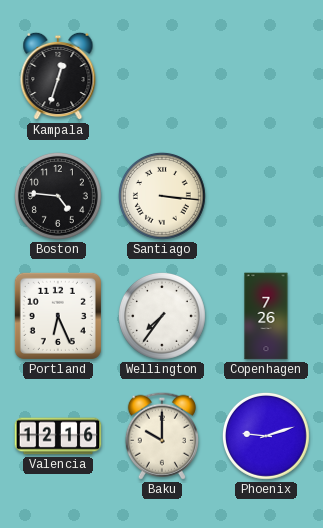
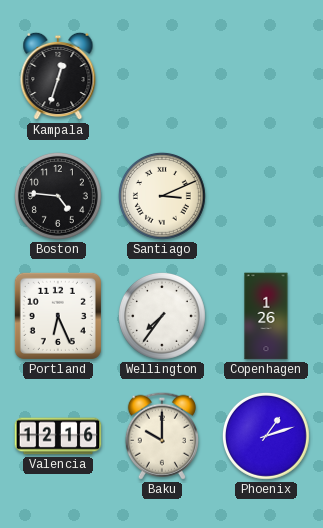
Santiago: 3:16 -> 3:11
Copenhagen: 7:26 -> 1:26
Phoenix: 9:12 -> 1:12
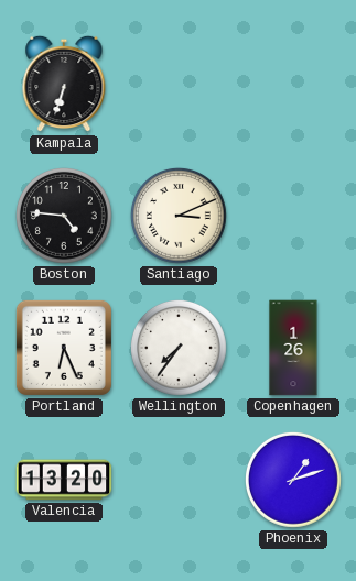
Kampala: 12:33 -> 6:33
Valencia: 12:16 -> 13:20
Baku: 10:00 -> none
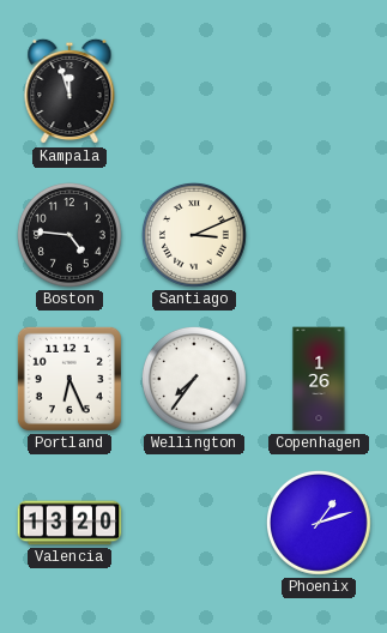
Kampala: 6:33 -> 11:57
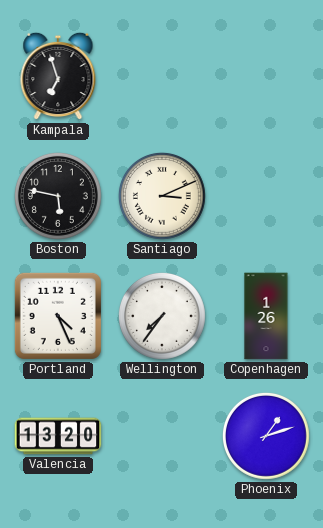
Kampala: 11:57 -> 6:57
Boston: 4:46 -> 5:47
Portland: 6:26 -> 4:26
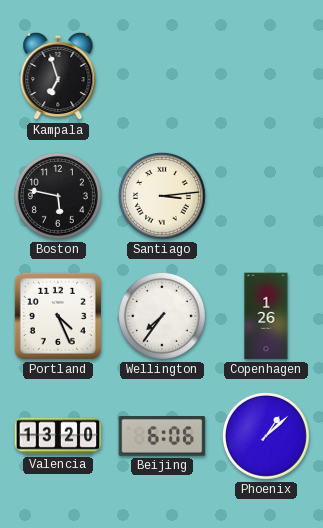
Santiago: 3:11 -> 3:14
Beijing: none -> 6:06
Phoenix: 1:12 -> 1:08
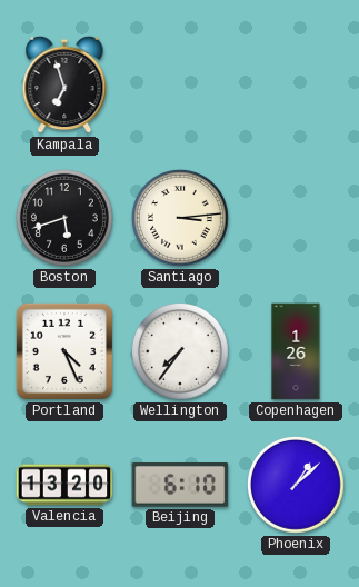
Boston: 5:47 -> 5:42
Beijing: 6:06 -> 6:10
